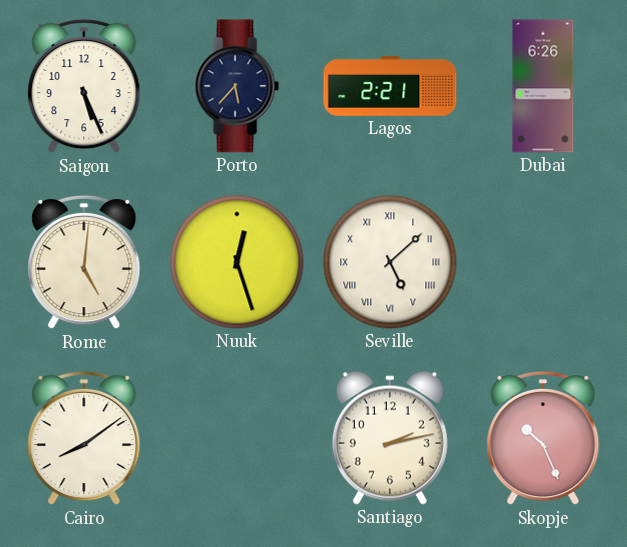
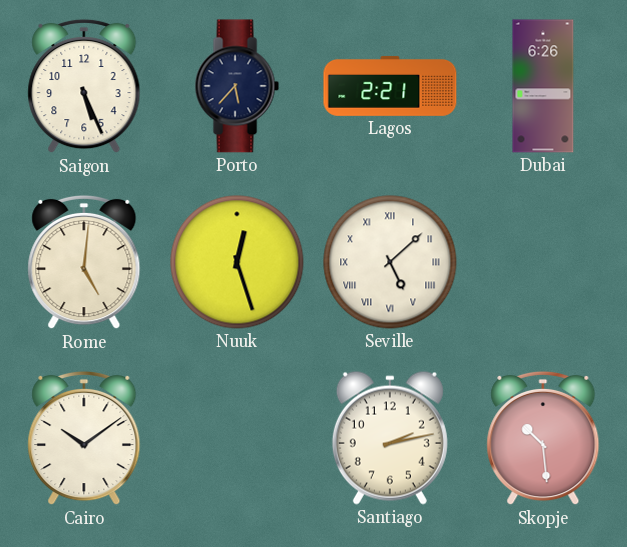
Cairo: 8:09 -> 10:09
Skopje: 10:26 -> 10:29
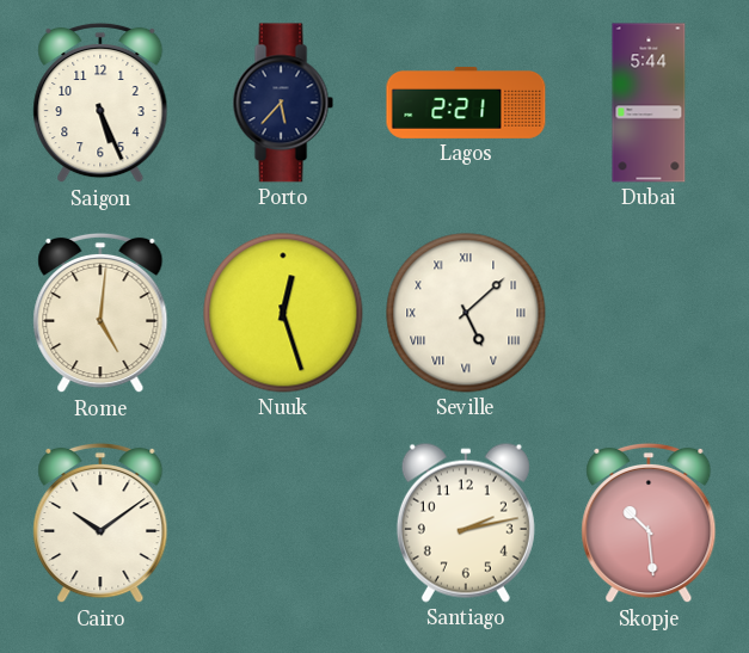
Dubai: 6:26 -> 5:44
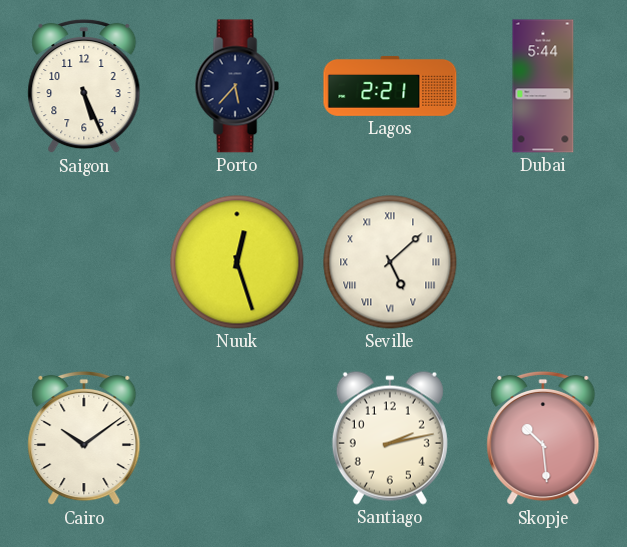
Rome: 5:01 -> none
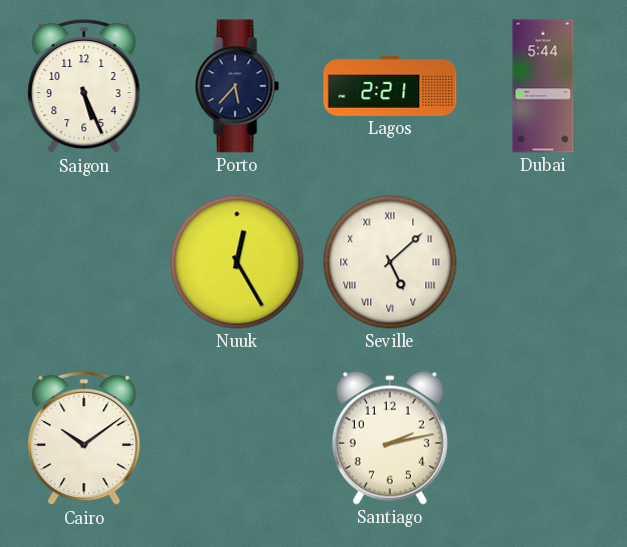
Nuuk: 12:27 -> 12:25
Skopje: 10:29 -> none
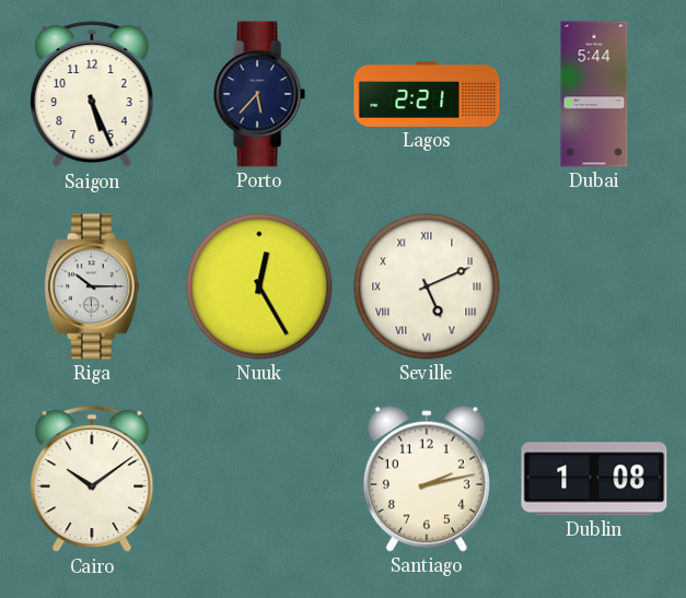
Riga: none -> 10:15
Seville: 5:08 -> 5:11
Dublin: none -> 1:08
